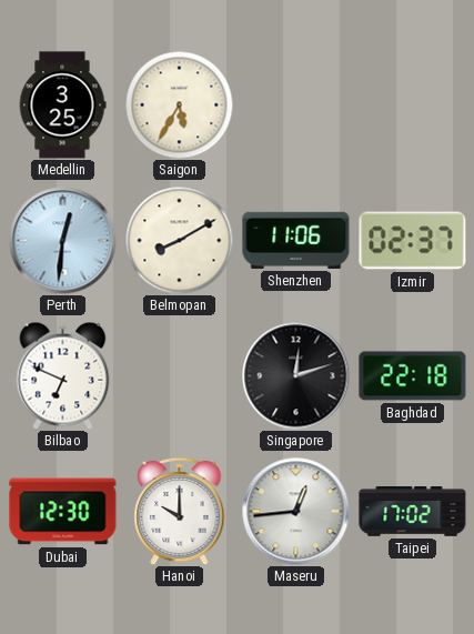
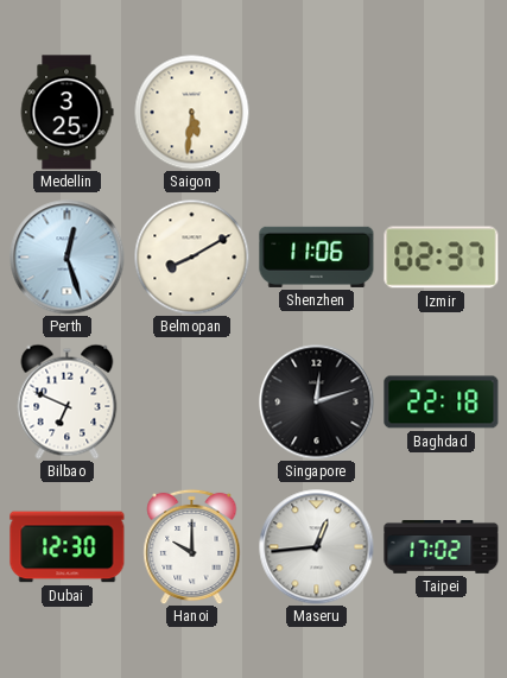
Saigon: 5:35 -> 5:31
Perth: 12:31 -> 12:27
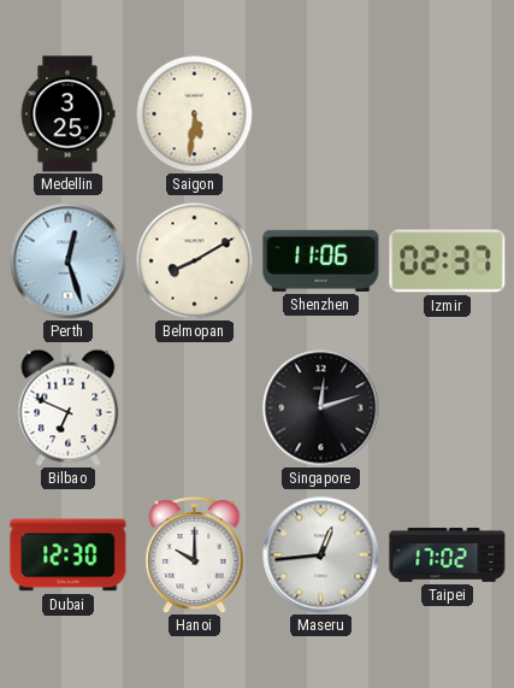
Baghdad: 22:18 -> none
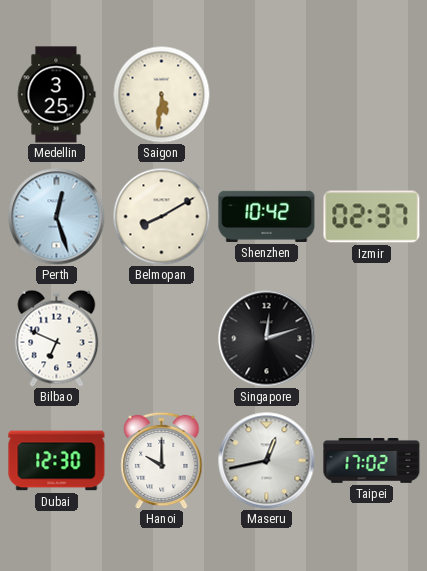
Shenzhen: 11:06 -> 10:42
Maseru: 12:44 -> 12:43
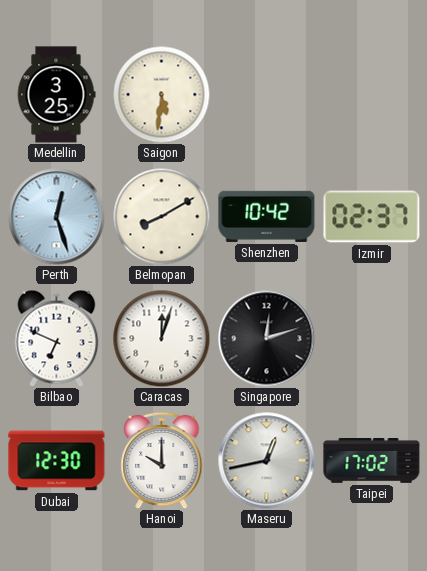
Caracas: none -> 12:03
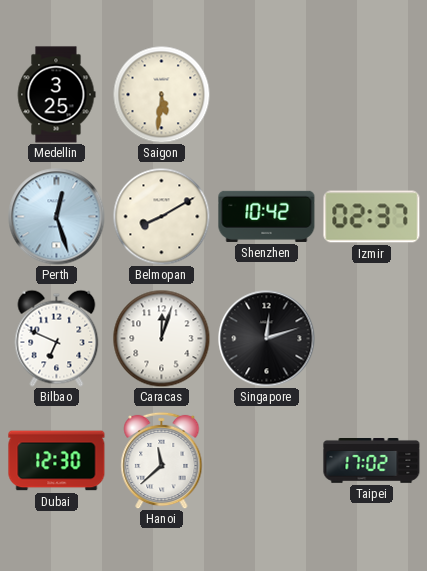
Hanoi: 10:00 -> 11:38
Maseru: 12:43 -> none
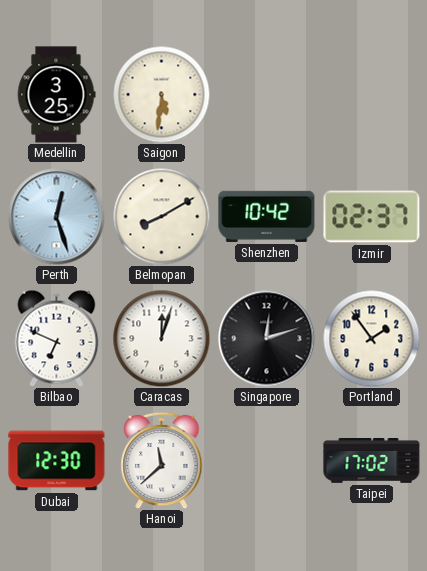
Portland: none -> 1:54
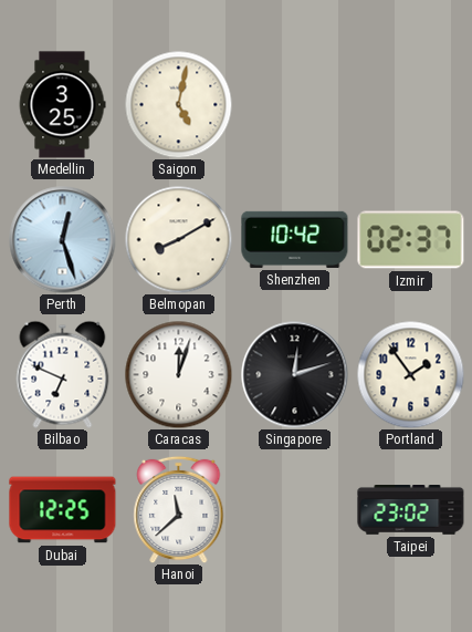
Saigon: 5:31 -> 5:02
Dubai: 12:30 -> 12:25
Taipei: 17:02 -> 23:02
